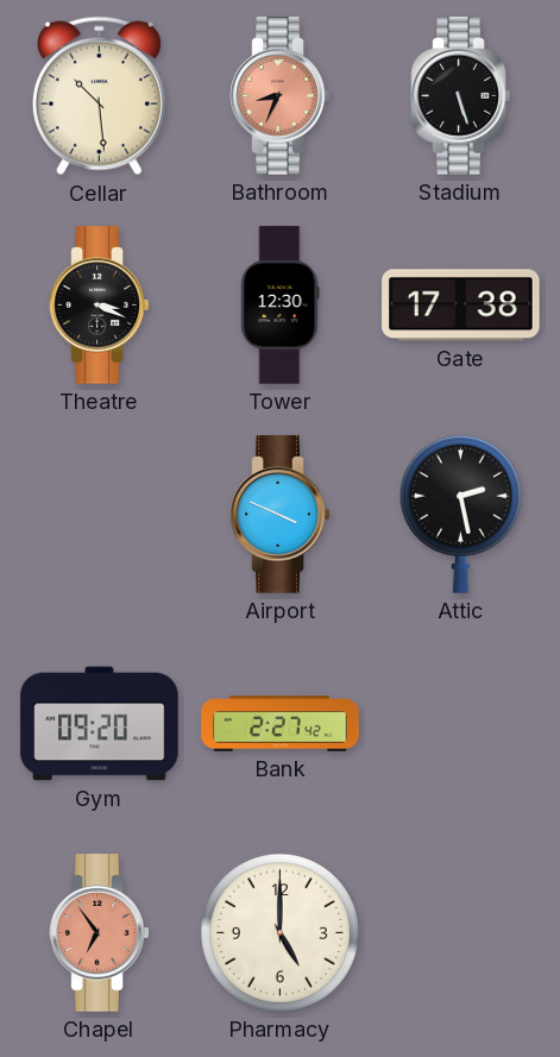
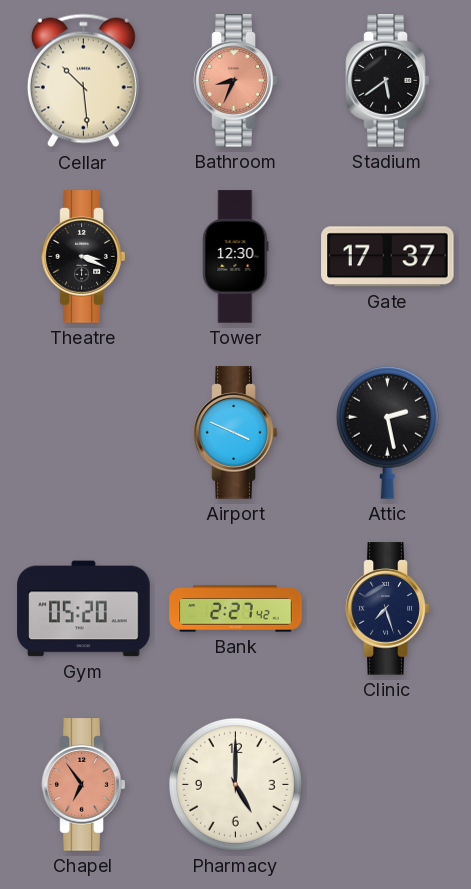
Stadium: 5:27 -> 5:39
Gate: 17:38 -> 17:37
Gym: 09:20 -> 05:20
Clinic: none -> 7:27
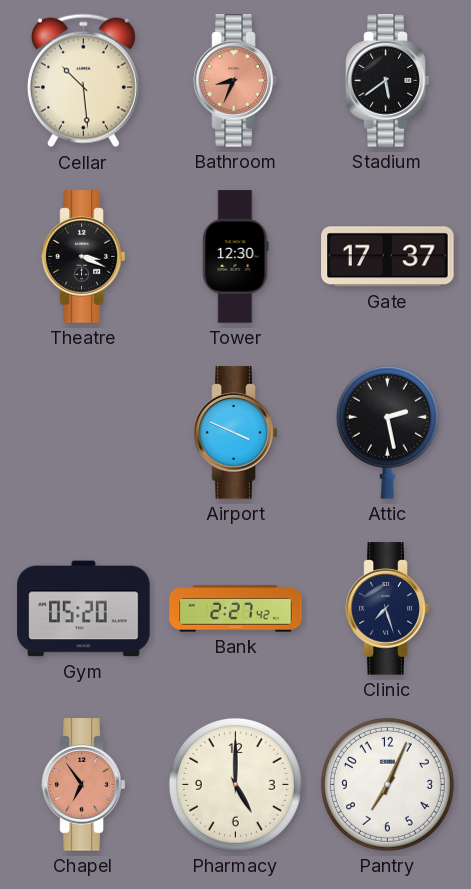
Pantry: none -> 7:04
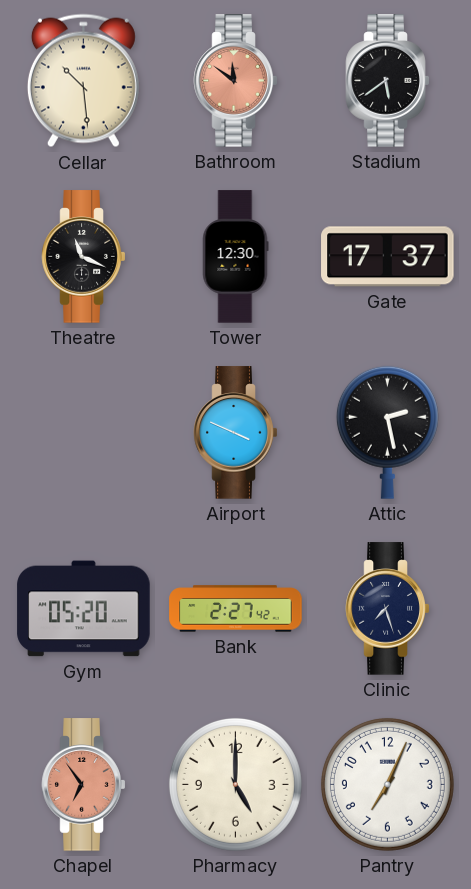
Bathroom: 8:34 -> 11:51
Theatre: 3:19 -> 11:19
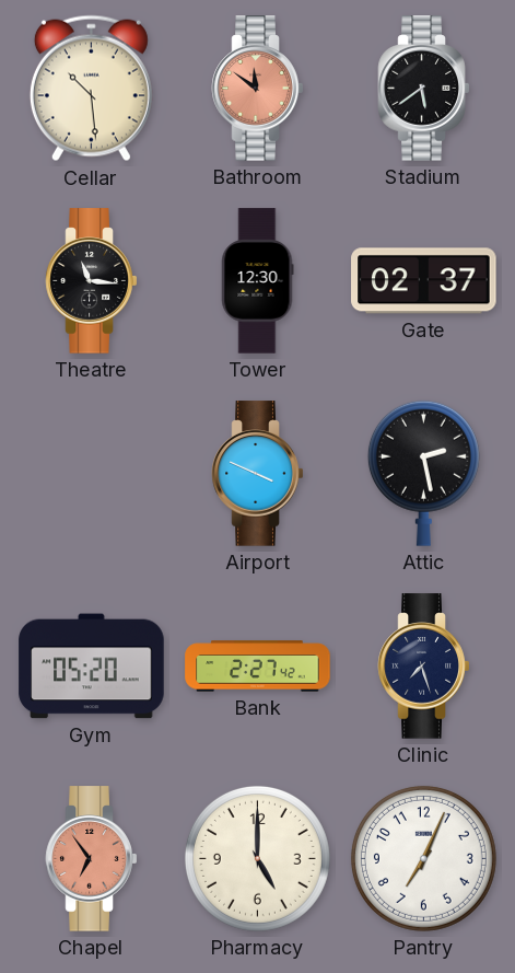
Theatre: 11:19 -> 11:16
Gate: 17:37 -> 02:37
